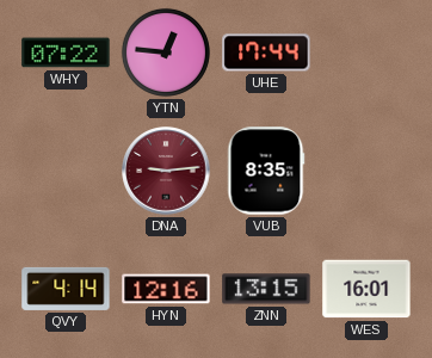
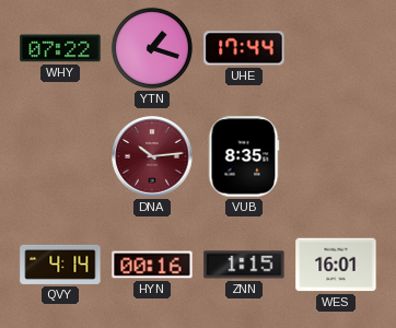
YTN: 12:46 -> 1:18
DNA: 9:14 -> 10:14
HYN: 12:16 -> 00:16
ZNN: 13:15 -> 1:15
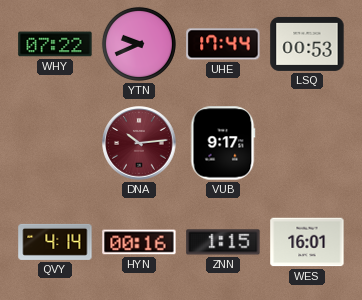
YTN: 1:18 -> 9:41
LSQ: none -> 00:53
VUB: 8:35 -> 9:17
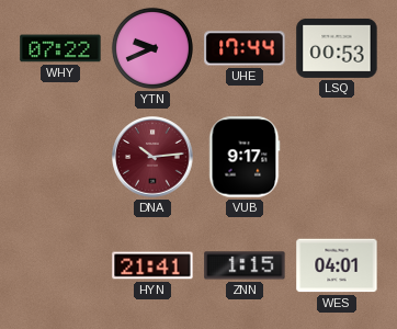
QVY: 4:14 -> none
HYN: 00:16 -> 21:41
WES: 16:01 -> 04:01
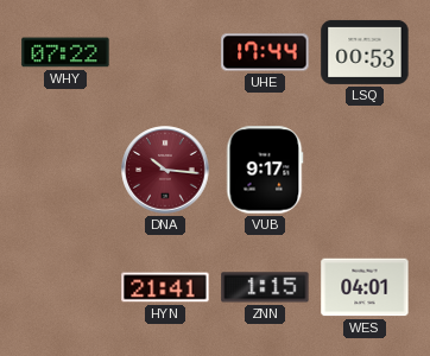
YTN: 9:41 -> none
DNA: 10:14 -> 10:16
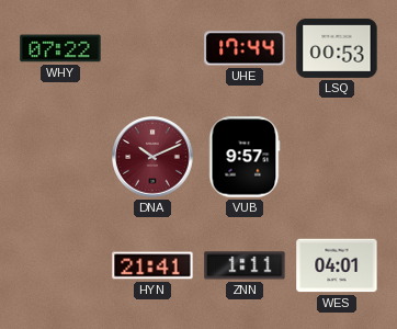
DNA: 10:16 -> 10:11
VUB: 9:17 -> 9:57
ZNN: 1:15 -> 1:11
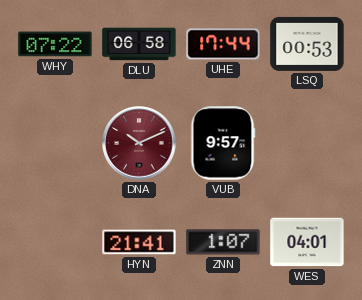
DLU: none -> 06:58
ZNN: 1:11 -> 1:07
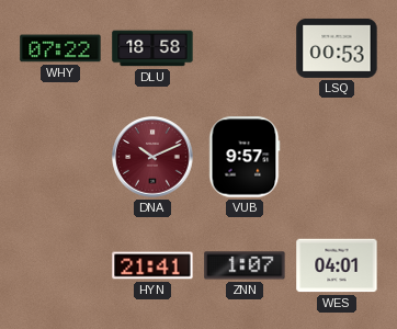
DLU: 06:58 -> 18:58
UHE: 17:44 -> none
